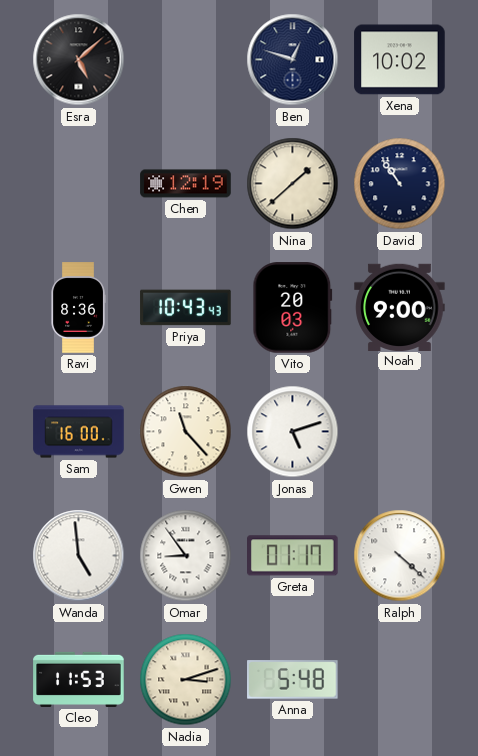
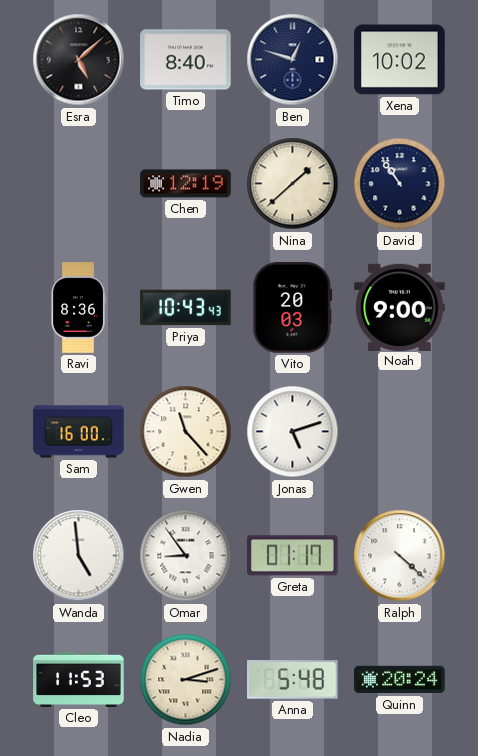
Timo: none -> 8:40
Quinn: none -> 20:24
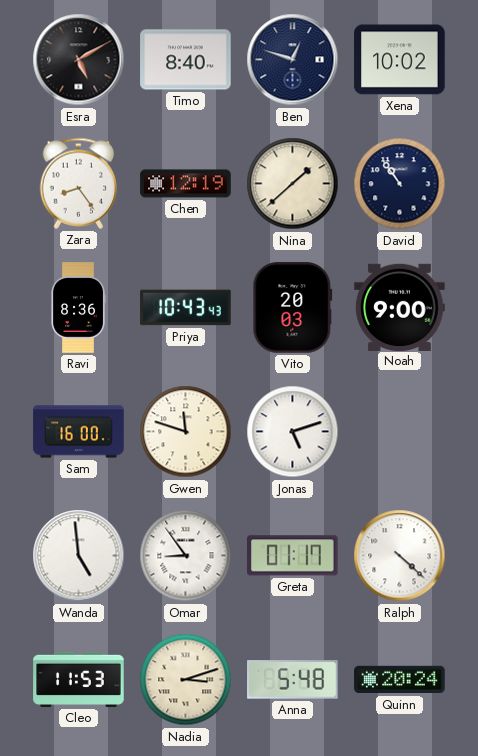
Esra: 5:08 -> 5:10
Zara: none -> 8:24
Gwen: 11:23 -> 11:48
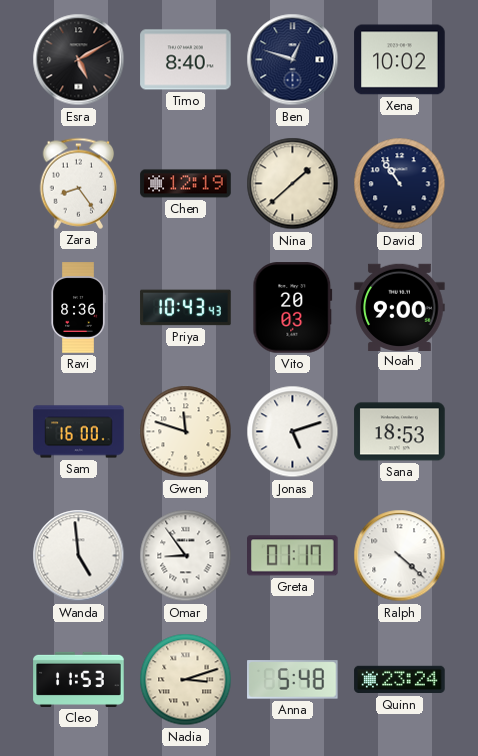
Sana: none -> 18:53
Quinn: 20:24 -> 23:24
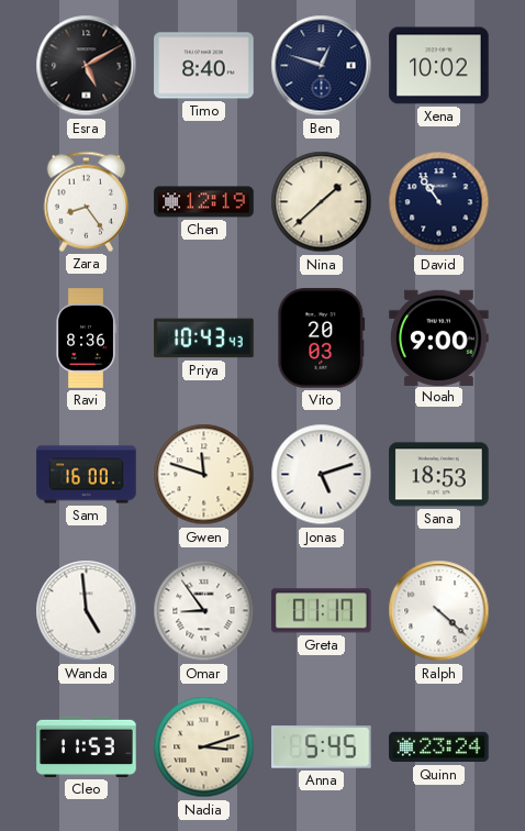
Anna: 5:48 -> 5:45
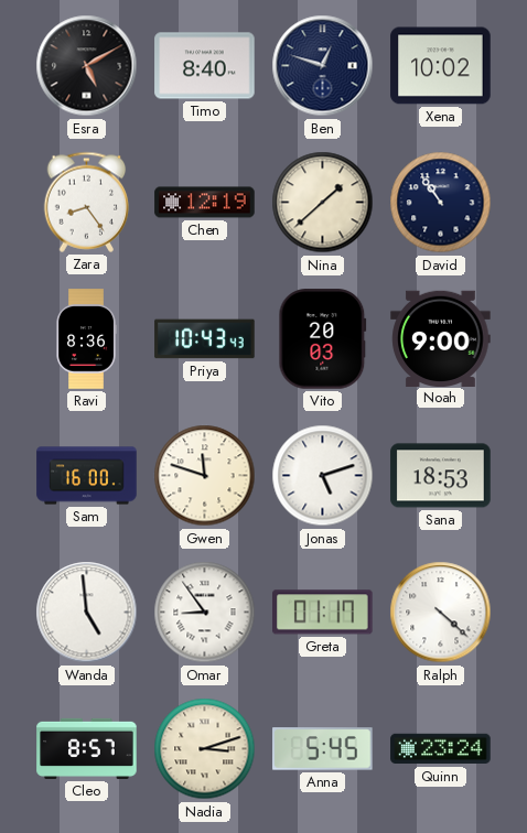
Cleo: 11:53 -> 8:57
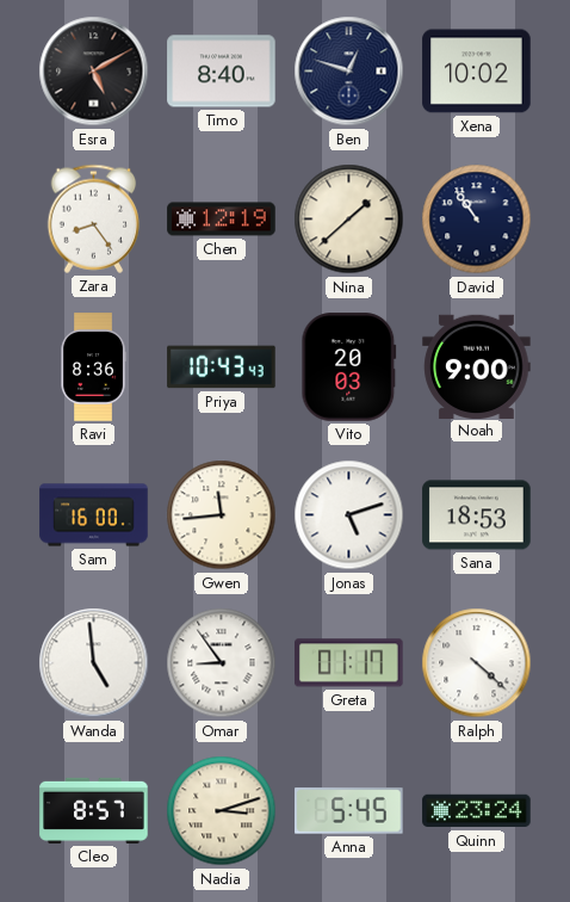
Gwen: 11:48 -> 11:44
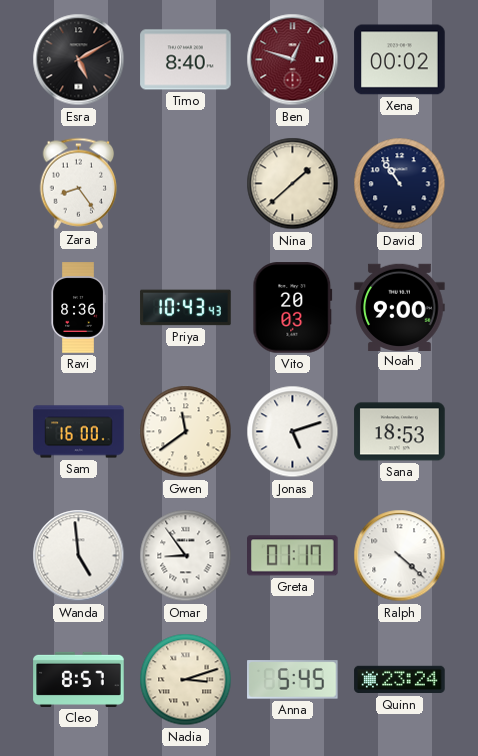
Ben dial: navy -> burgundy
Xena: 10:02 -> 00:02
Chen: 12:19 -> none
Gwen: 11:44 -> 11:39
